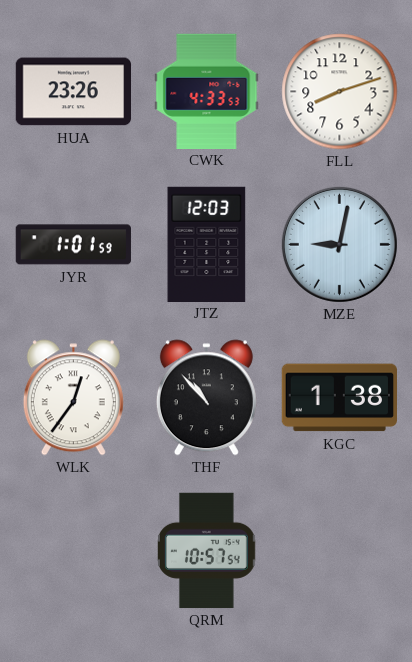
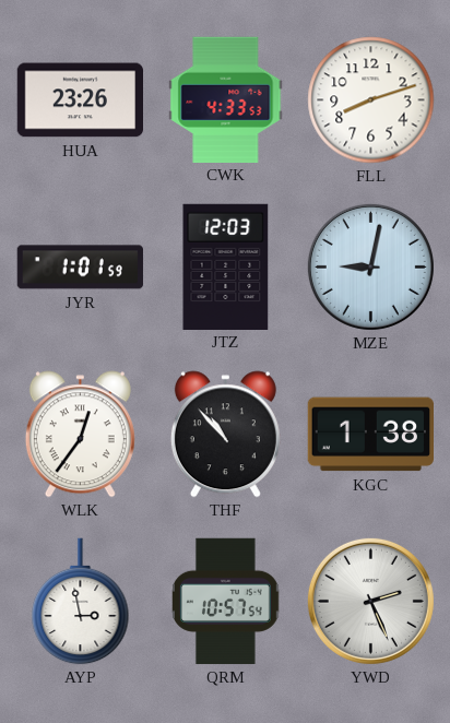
AYP: none -> 2:58
YWD: none -> 2:26
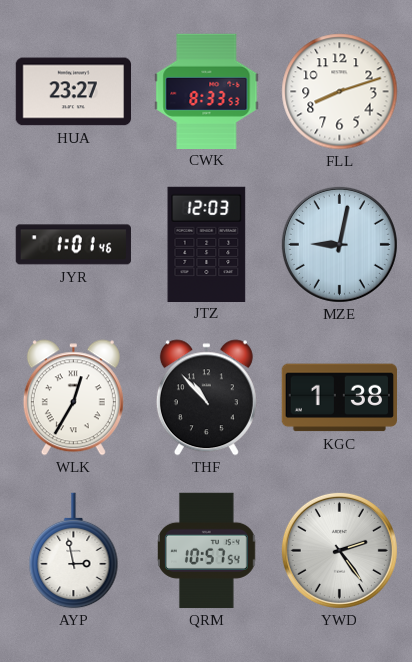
HUA: 23:26 -> 23:27
CWK: 4:33 -> 8:33
JYR: 1:01:59 -> 1:01:46
WLK: 12:36 -> 12:35
YWD: 2:26 -> 2:24
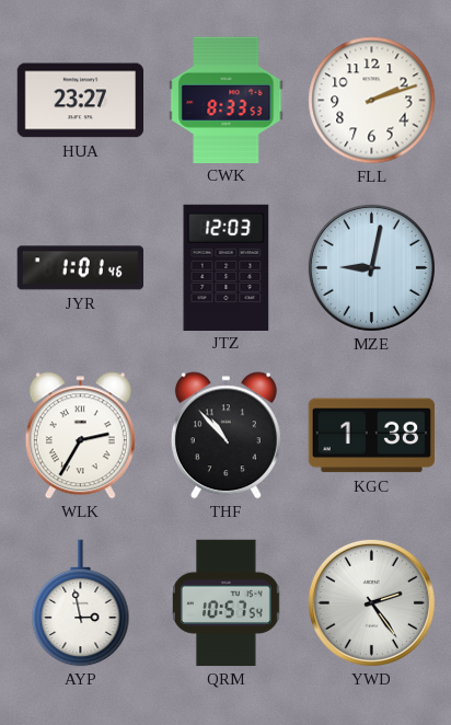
FLL: 8:12 -> 2:12
WLK: 12:35 -> 2:35
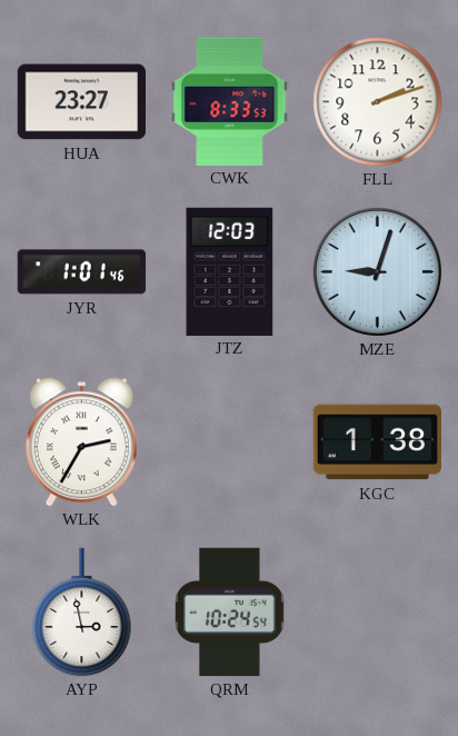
MZE: 9:02 -> 9:03
THF: 10:53 -> none
QRM: 10:57 -> 10:24
YWD: 2:24 -> none
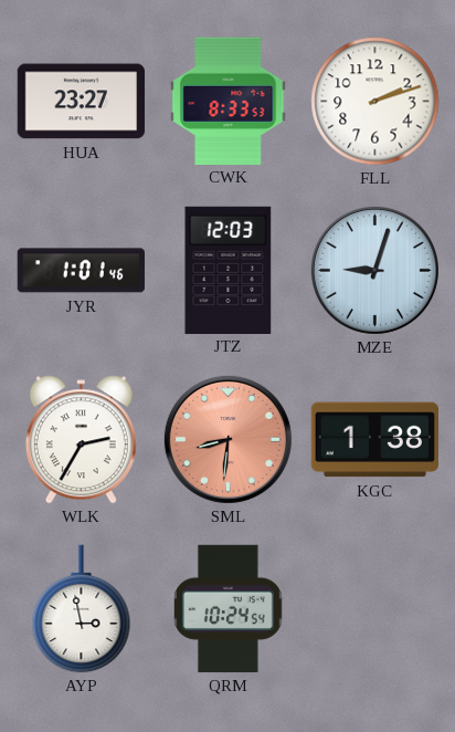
SML: none -> 8:31
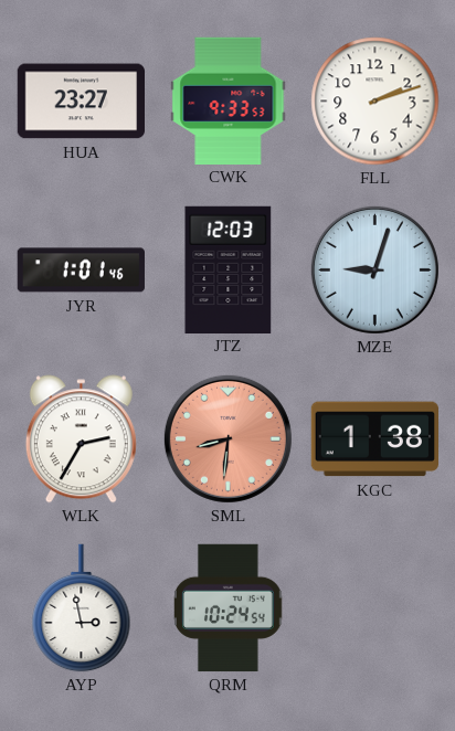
CWK: 8:33 -> 9:33
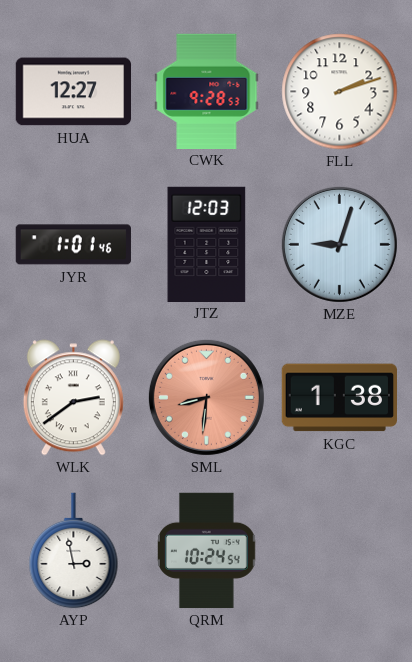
HUA: 23:27 -> 12:27
CWK: 9:33 -> 9:28
WLK: 2:35 -> 2:39
